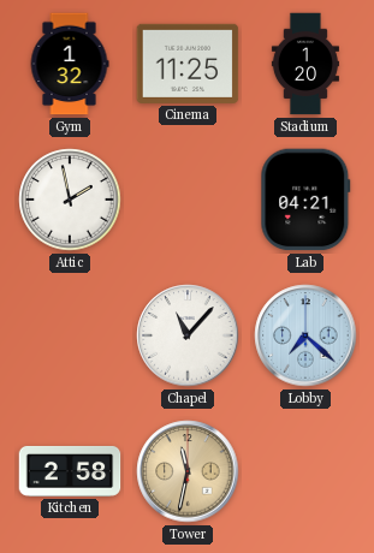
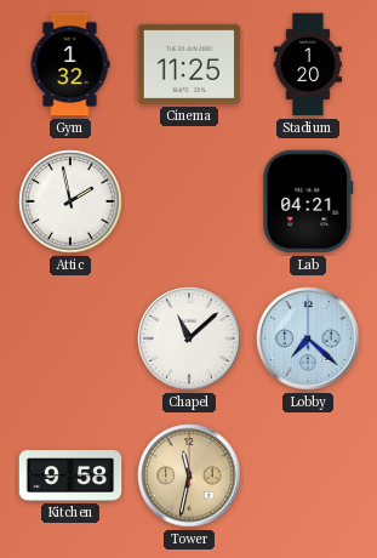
Chapel: 11:07 -> 11:08
Kitchen: 2:58 -> 9:58
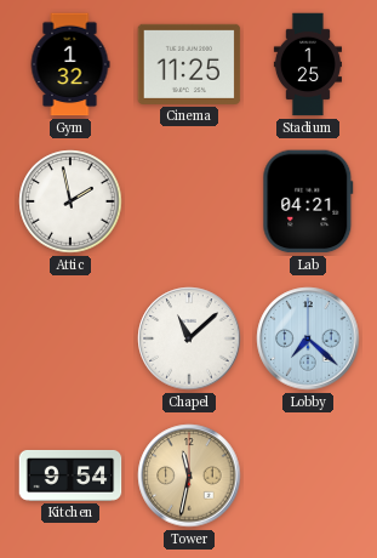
Stadium: 1:20 -> 1:25
Kitchen: 9:58 -> 9:54
